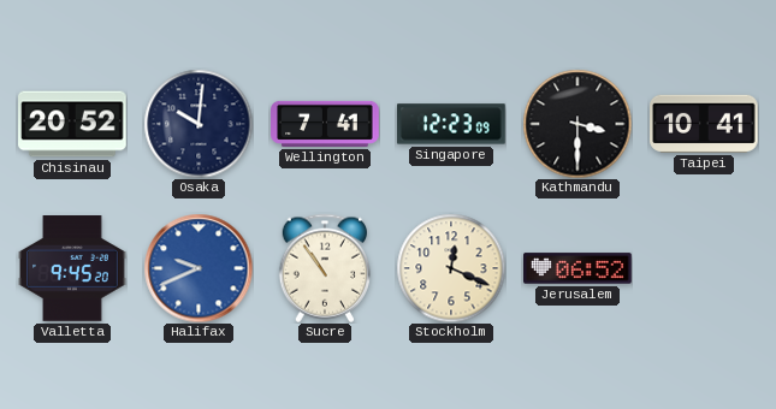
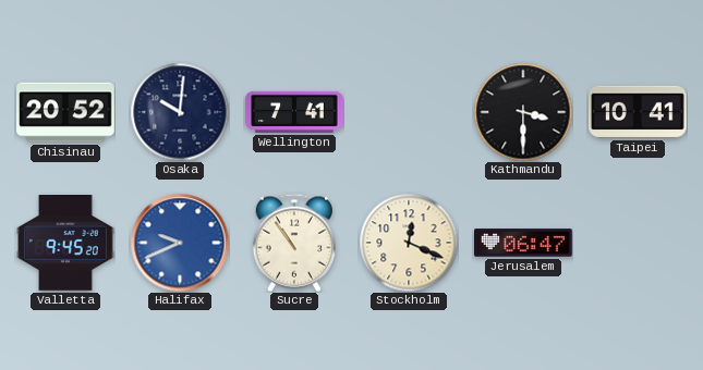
Singapore: 12:23 -> none
Jerusalem: 06:52 -> 06:47
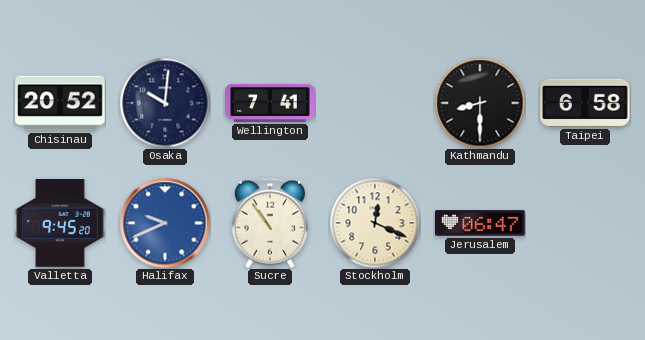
Kathmandu: 3:30 -> 8:30
Taipei: 10:41 -> 6:58
